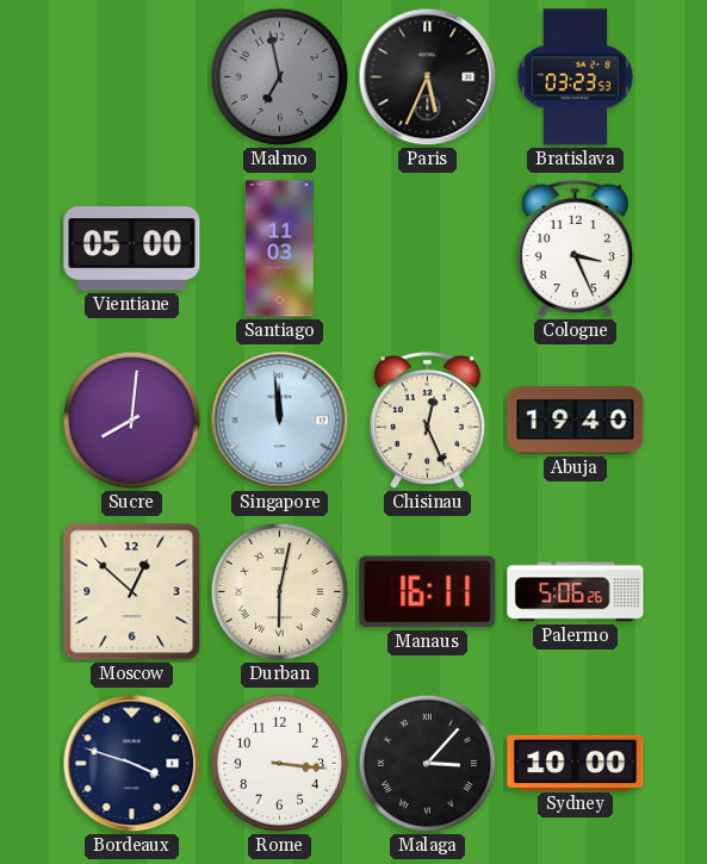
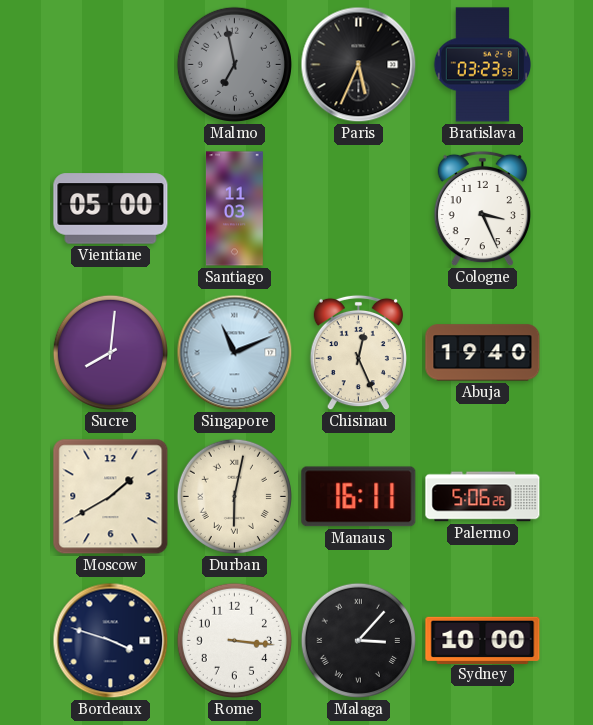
Singapore: 11:59 -> 11:11
Moscow: 12:52 -> 1:40
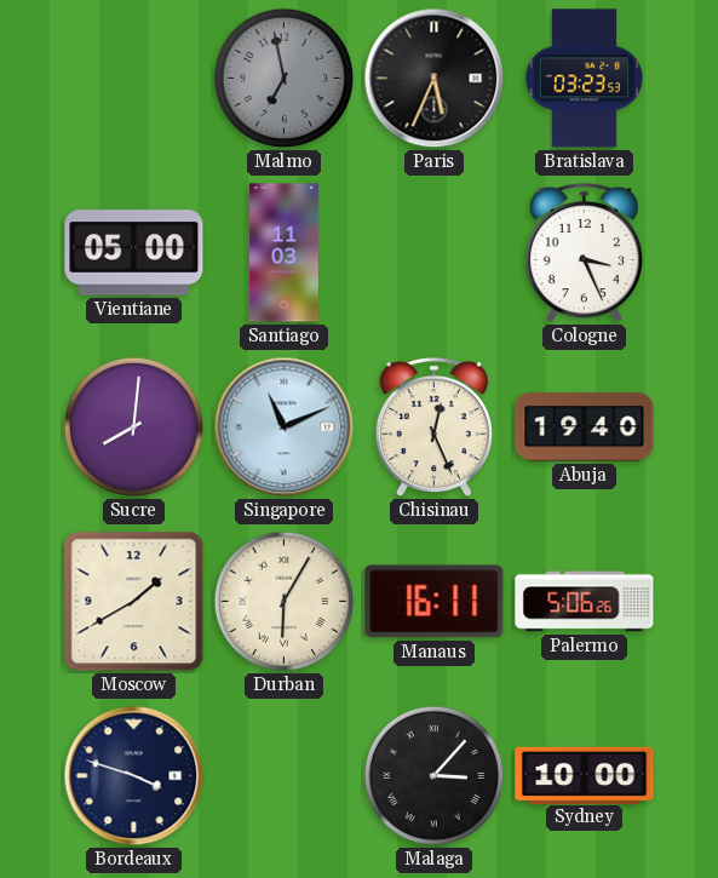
Durban: 6:02 -> 6:05
Rome: 3:16 -> none
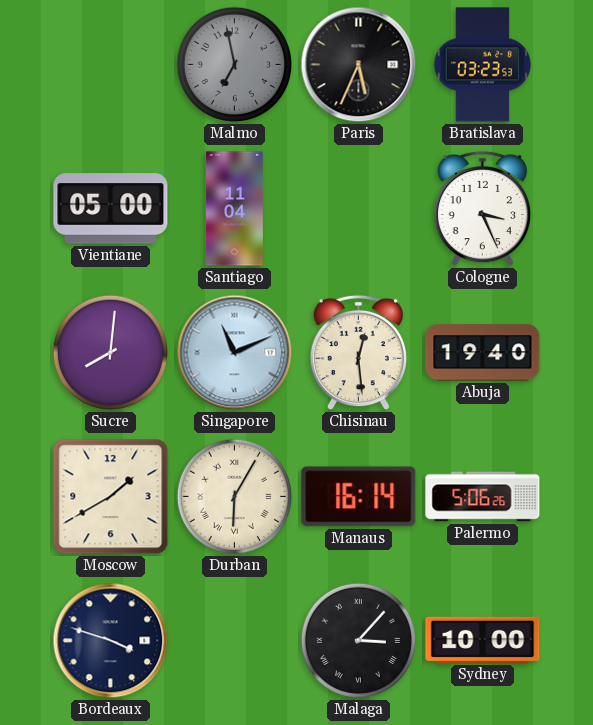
Santiago: 11:03 -> 11:04
Chisinau: 12:26 -> 12:29
Manaus: 16:11 -> 16:14
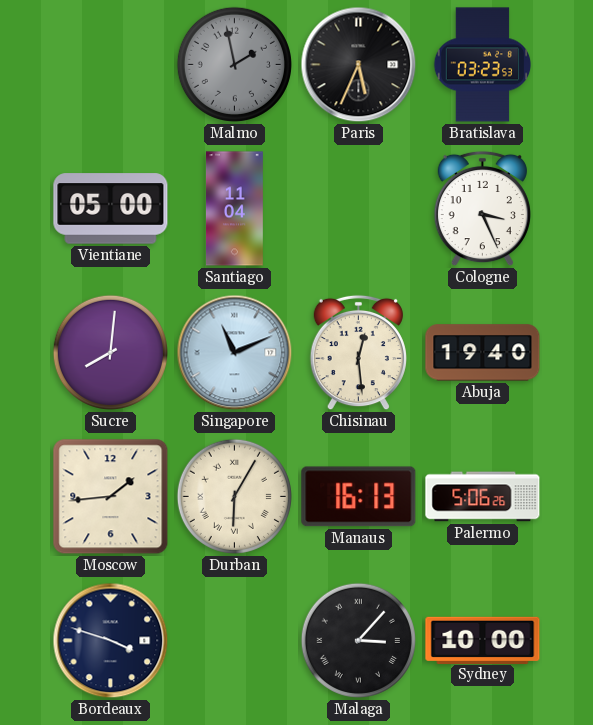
Malmo: 6:58 -> 1:58
Moscow: 1:40 -> 1:44
Manaus: 16:14 -> 16:13
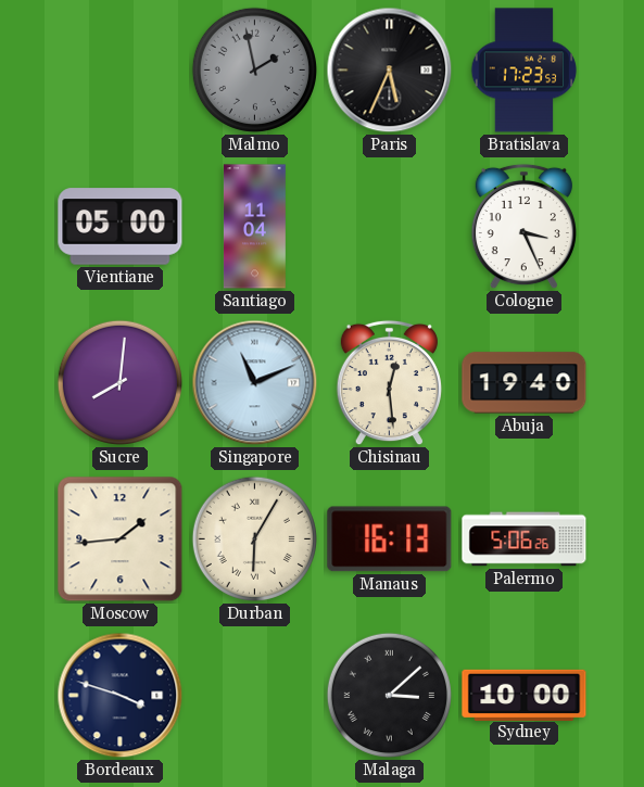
Bratislava: 03:23 -> 17:23
Malaga: 3:07 -> 3:08
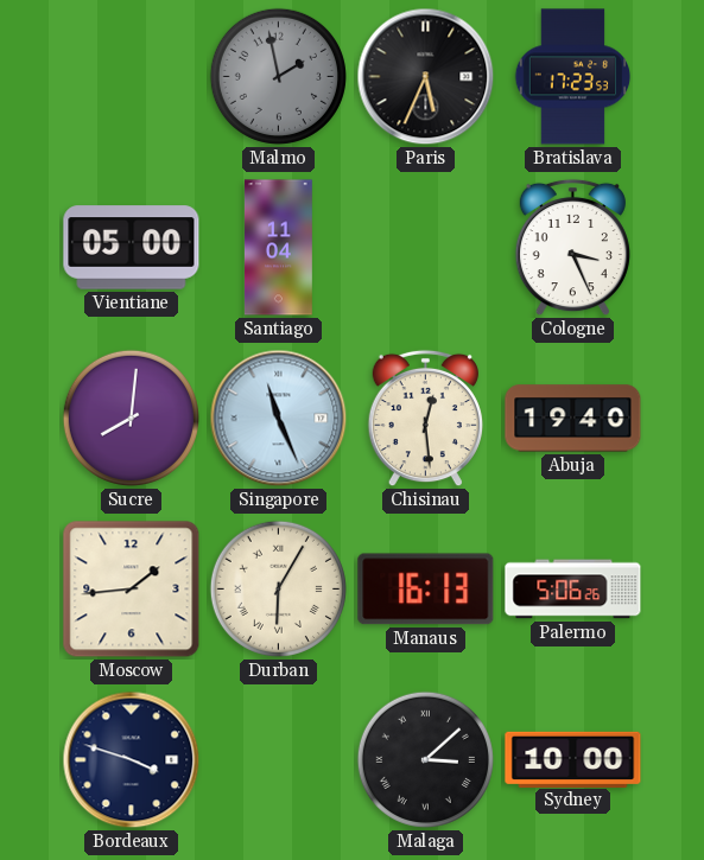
Singapore: 11:11 -> 11:26
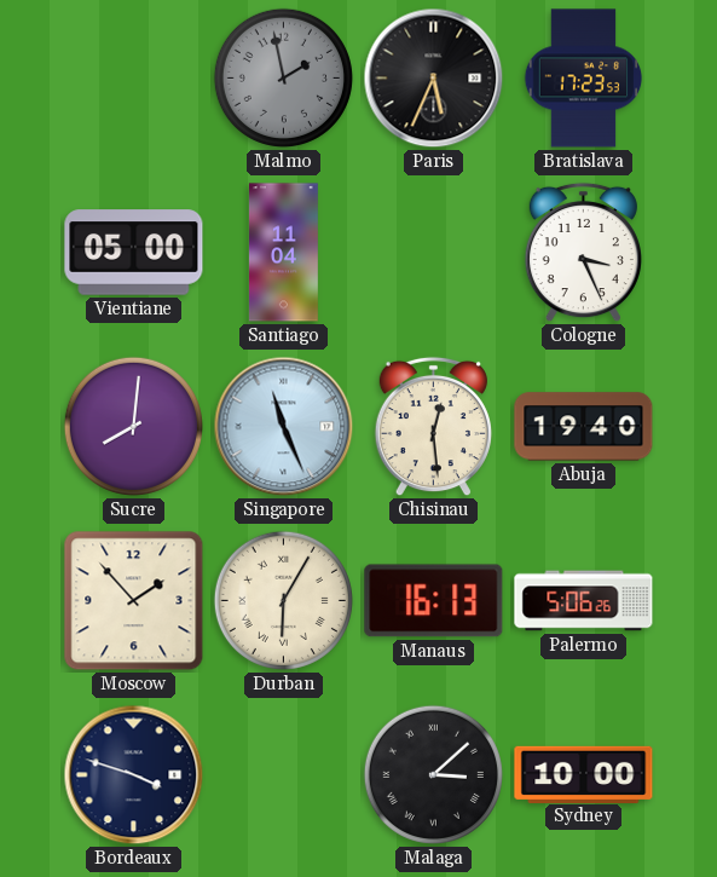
Moscow: 1:44 -> 1:53
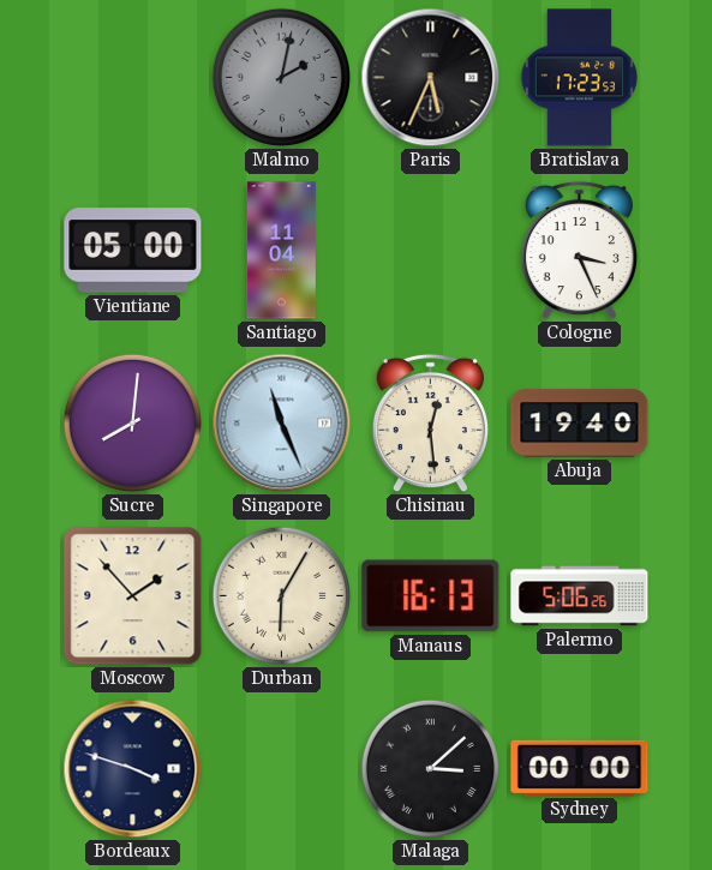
Malmo: 1:58 -> 2:02
Sydney: 10:00 -> 00:00
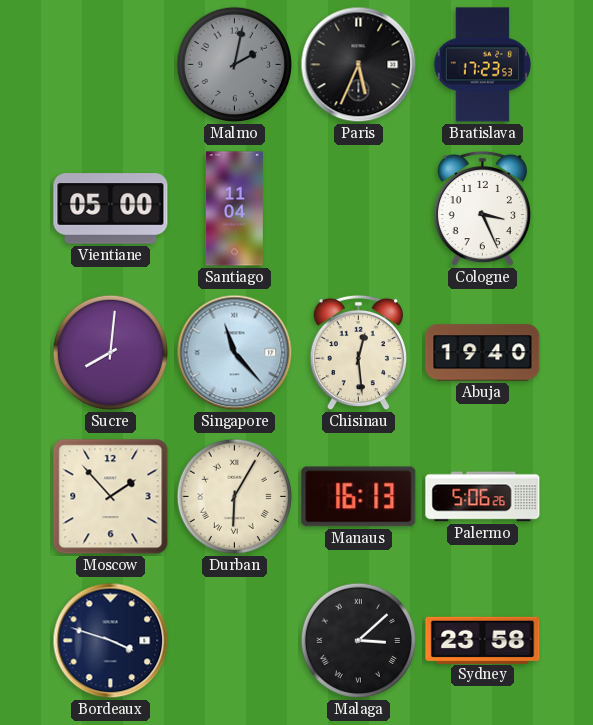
Singapore: 11:26 -> 11:23
Sydney: 00:00 -> 23:58
